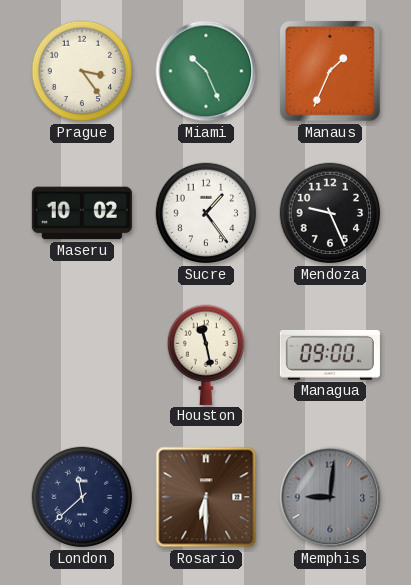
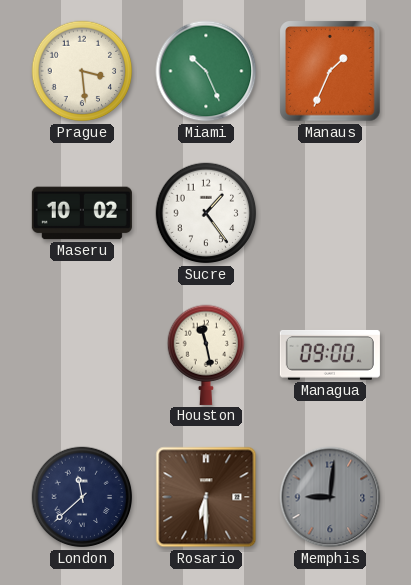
Prague: 3:24 -> 3:29
Mendoza: 9:26 -> none
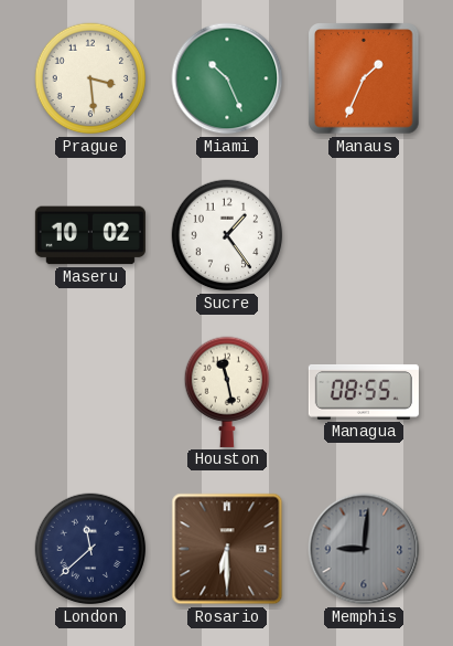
Managua: 09:00 -> 08:55
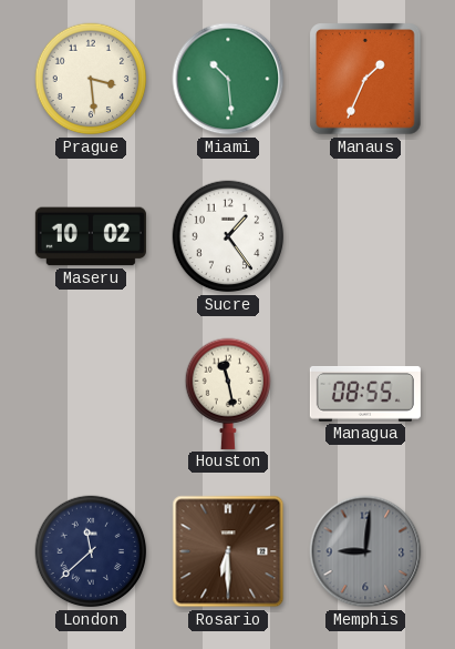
Miami: 10:26 -> 10:29
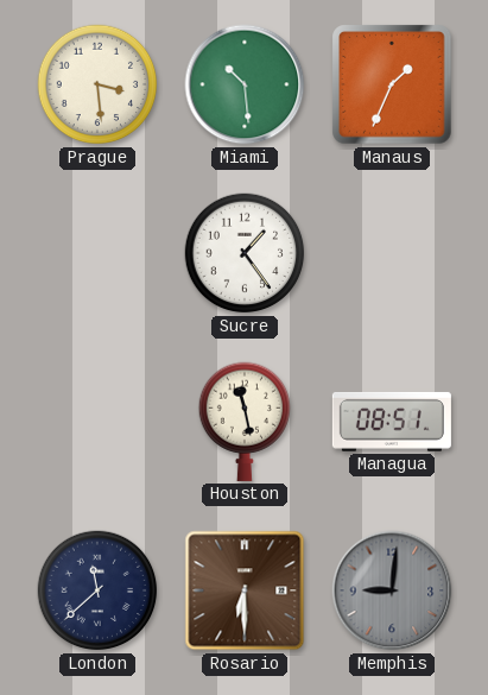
Maseru: 10:02 -> none
Managua: 08:55 -> 08:51
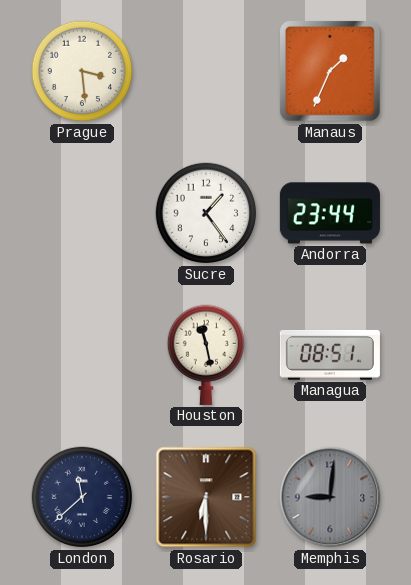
Miami: 10:29 -> none
Andorra: none -> 23:44
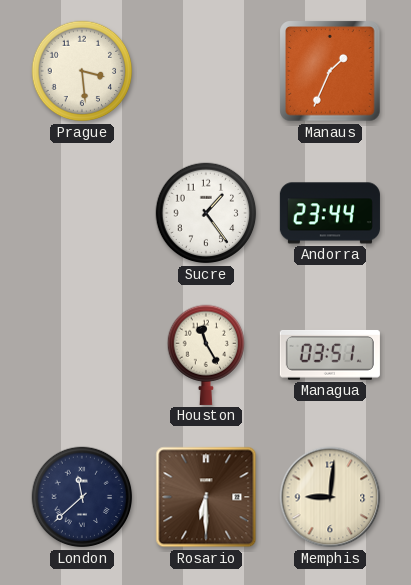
Houston: 11:28 -> 11:25
Managua: 08:51 -> 03:51
Memphis dial: grey -> cream
